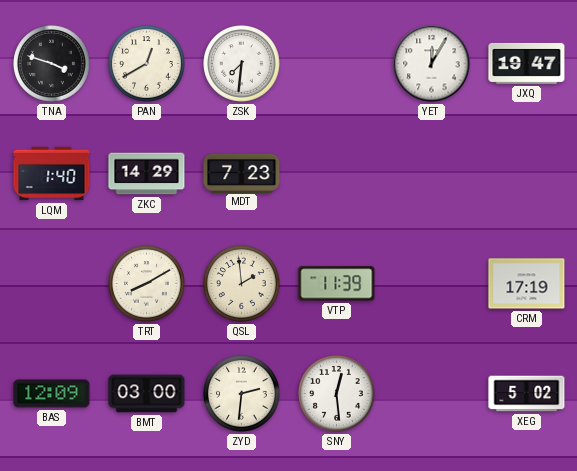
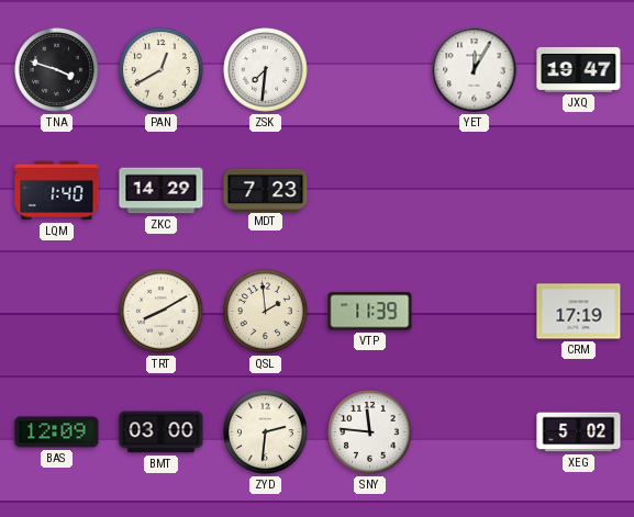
SNY: 12:29 -> 11:46
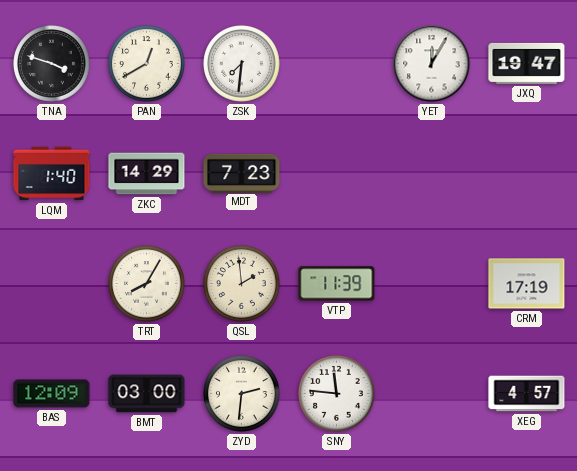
TRT: 8:10 -> 8:05
XEG: 5:02 -> 4:57
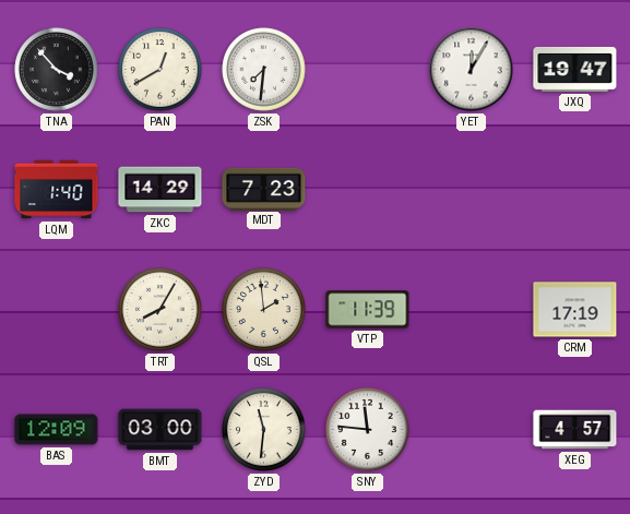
TNA: 3:48 -> 3:53
ZYD: 2:31 -> 11:31
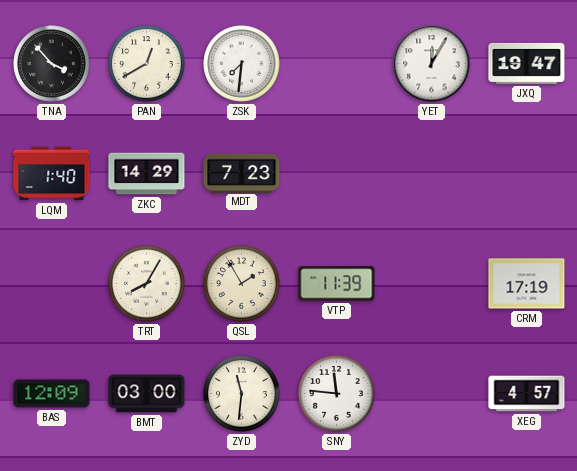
QSL: 1:59 -> 1:55
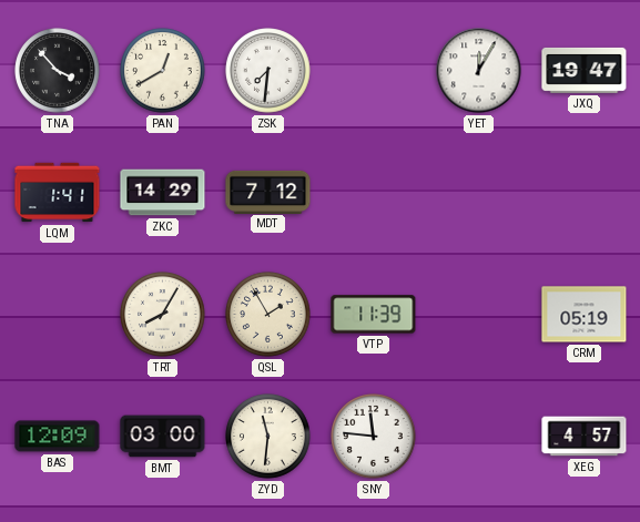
LQM: 1:40 -> 1:41
MDT: 7:23 -> 7:12
CRM: 17:19 -> 05:19
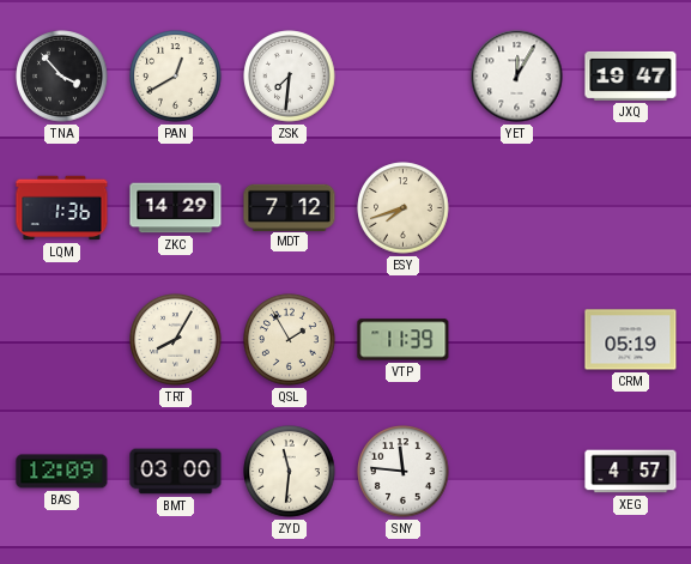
LQM: 1:41 -> 1:36
ESY: none -> 7:42
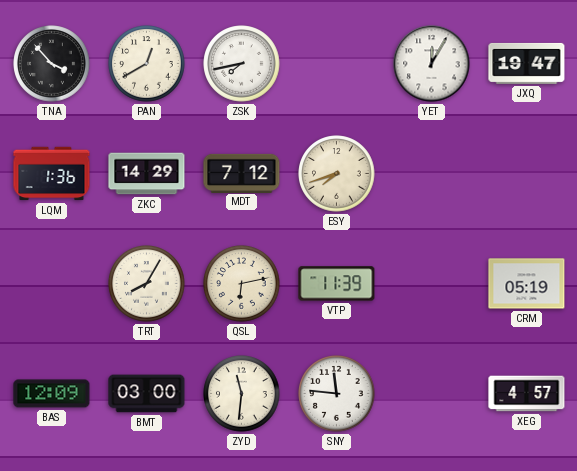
ZSK: 7:31 -> 7:43
QSL: 1:55 -> 6:13
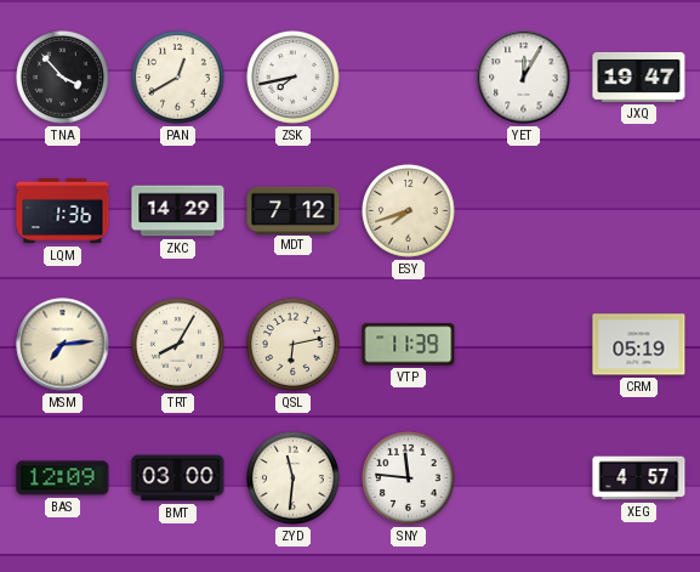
MSM: none -> 7:14
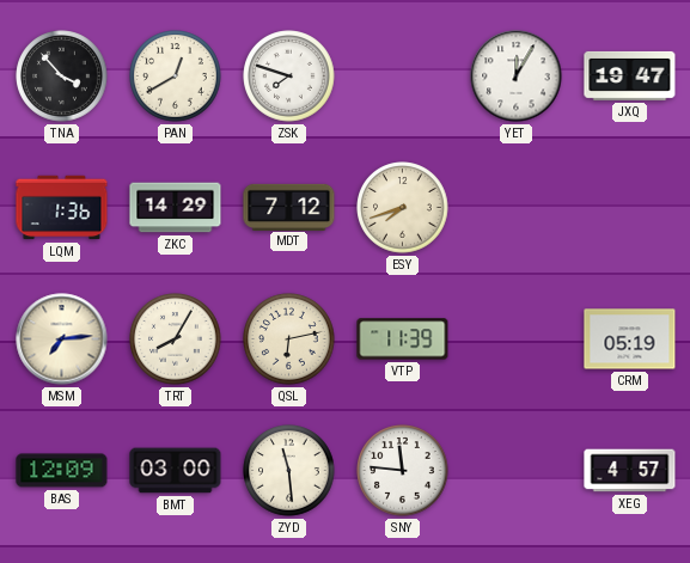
ZSK: 7:43 -> 7:48
ZYD: 11:31 -> 11:29
